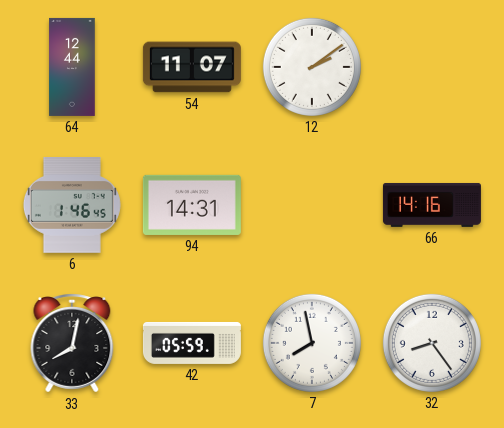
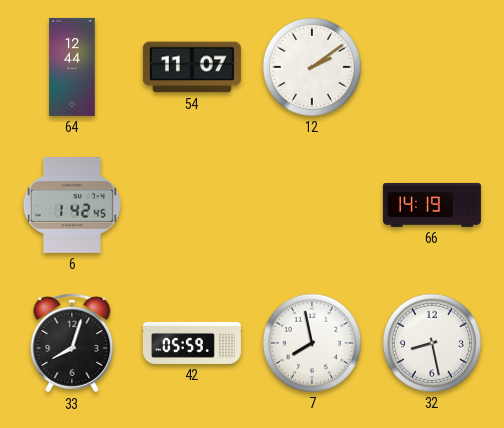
6: 1:46 -> 1:42
94: 14:31 -> none
66: 14:16 -> 14:19
33: 8:02 -> 8:03
32: 8:24 -> 8:28
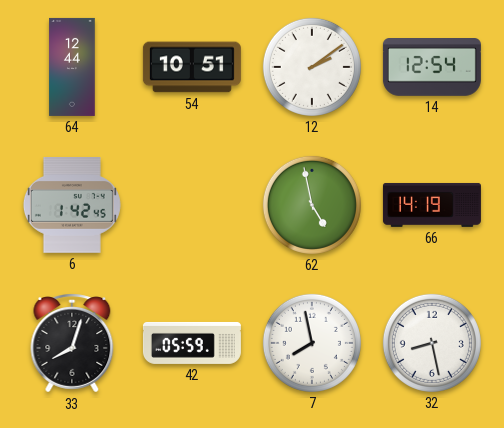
54: 11:07 -> 10:51
14: none -> 12:54
62: none -> 4:58
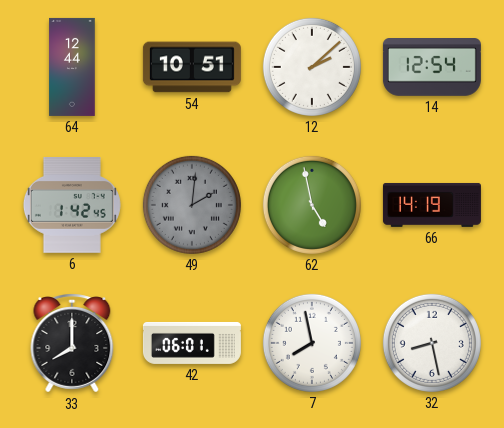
12: 2:09 -> 2:08
49: none -> 2:01
33: 8:03 -> 8:00
42: 05:59 -> 06:01
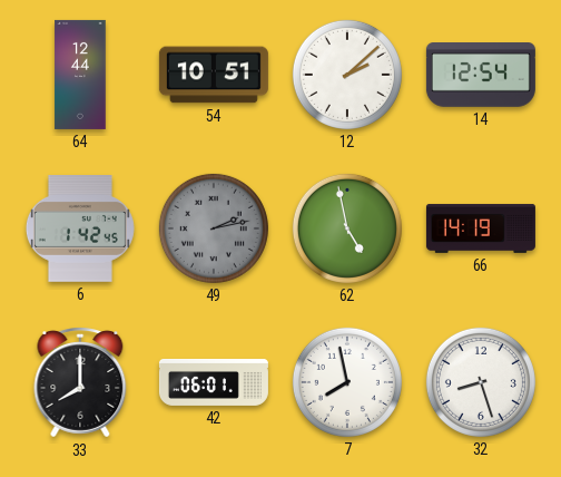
49: 2:01 -> 2:13
32: 8:28 -> 8:27
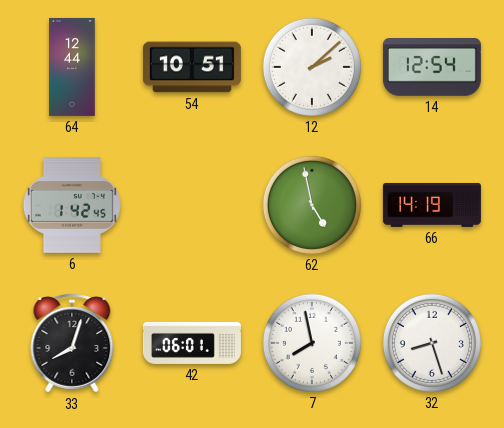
49: 2:13 -> none
33: 8:00 -> 8:03
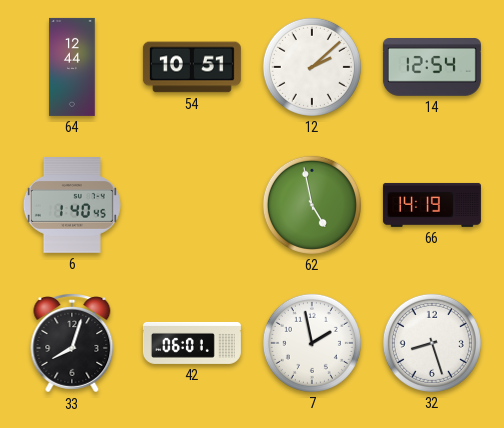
6: 1:42 -> 1:40
7: 7:58 -> 1:58
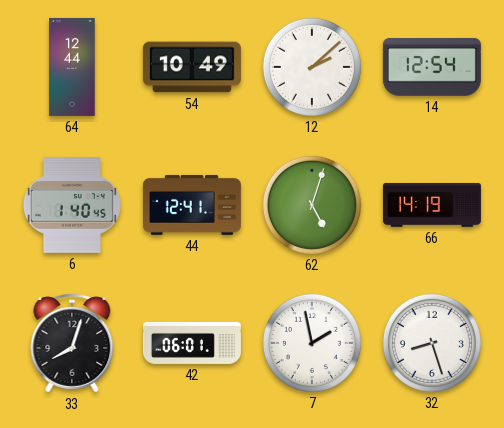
54: 10:51 -> 10:49
44: none -> 12:41
62: 4:58 -> 5:03
